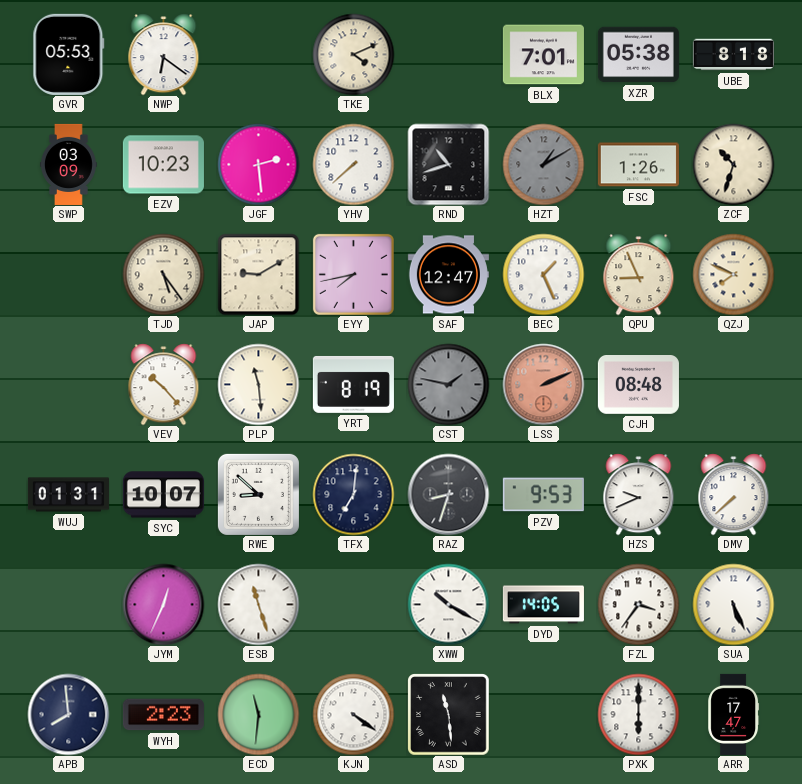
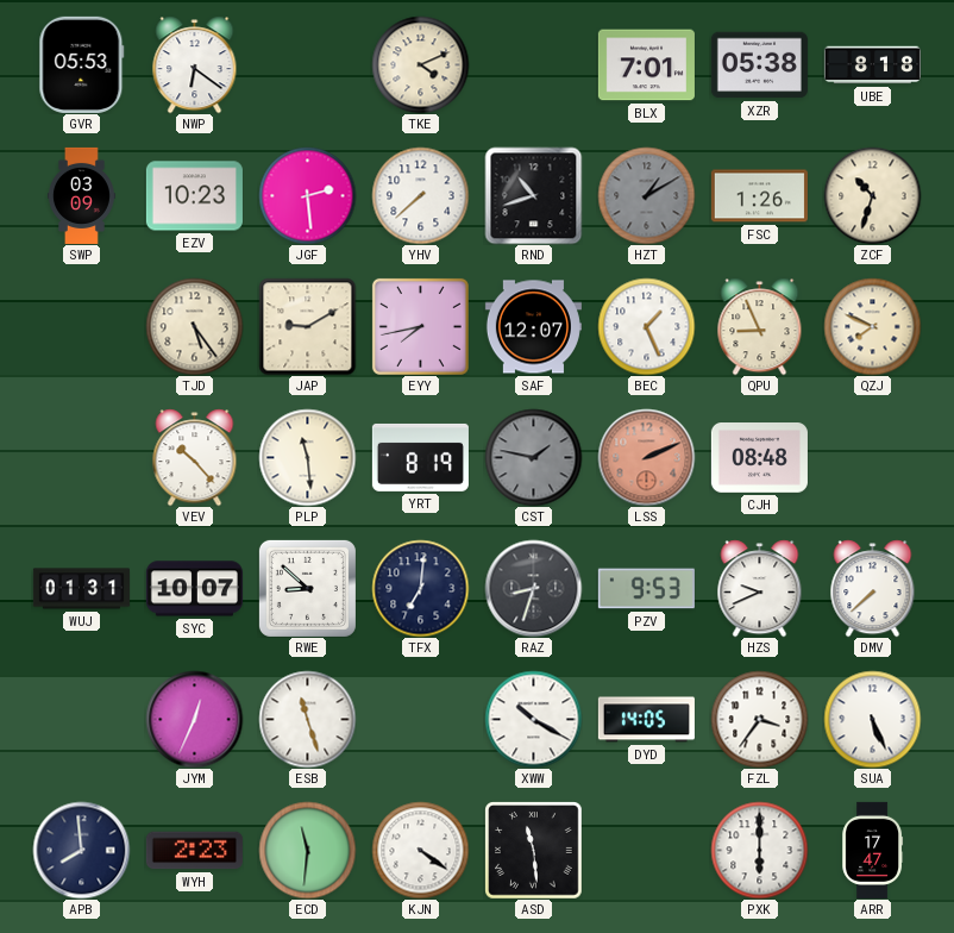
SAF: 12:47 -> 12:07
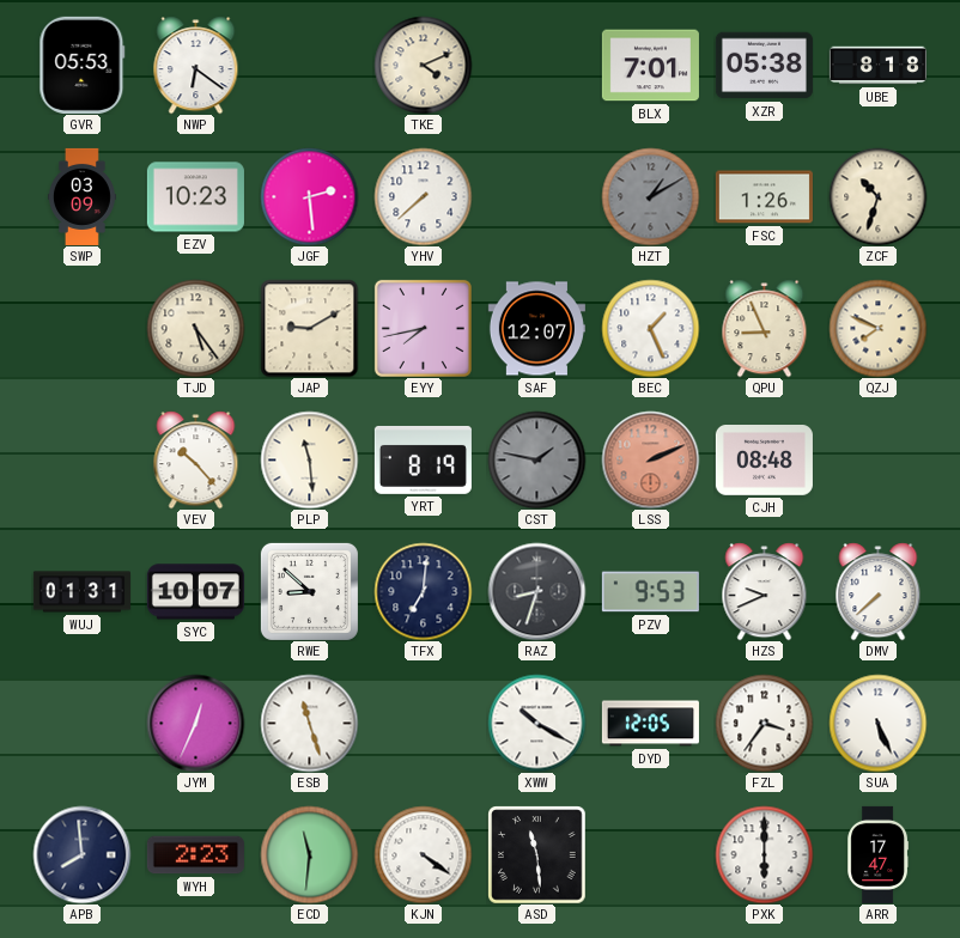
RND: 10:42 -> none
DYD: 14:05 -> 12:05
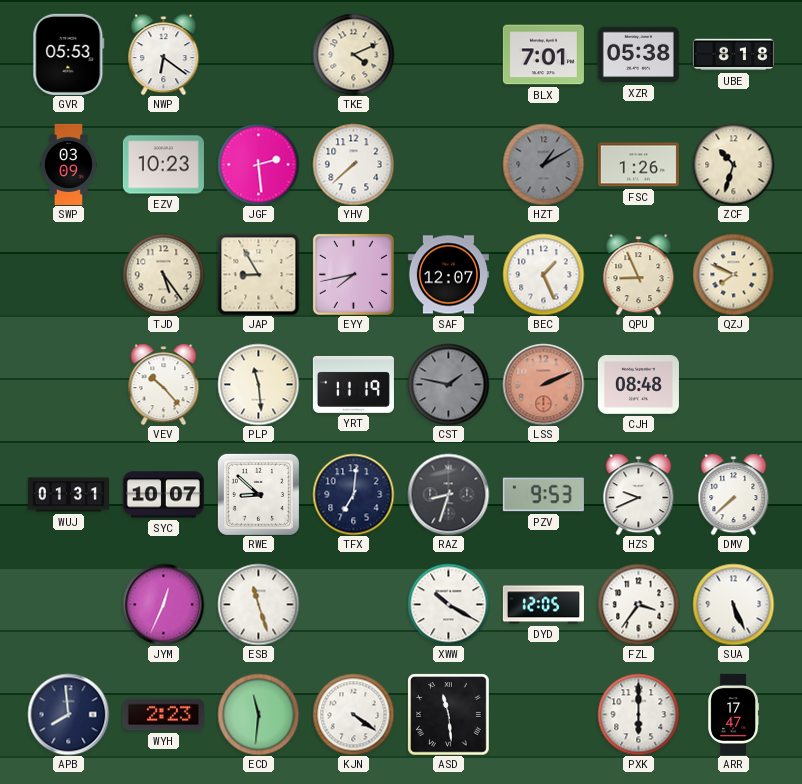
JAP: 9:10 -> 8:55
YRT: 8:19 -> 11:19
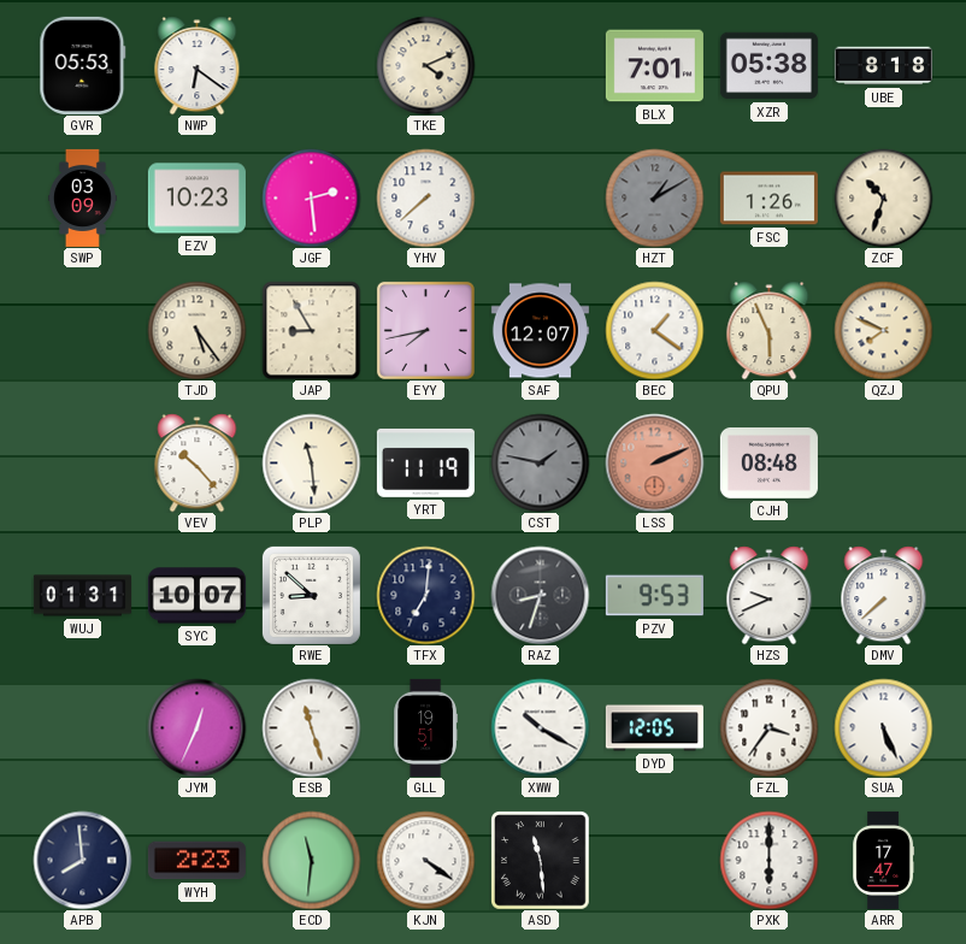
BEC: 1:26 -> 1:21
QPU: 8:56 -> 5:56
GLL: none -> 19:51
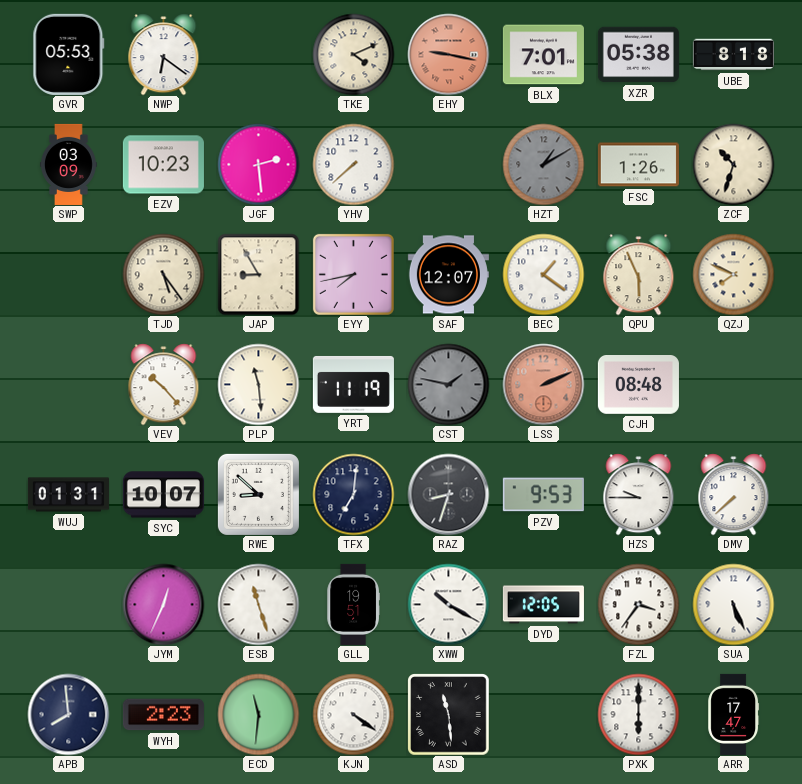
EHY: none -> 9:17
HZS: 9:41 -> 9:45
